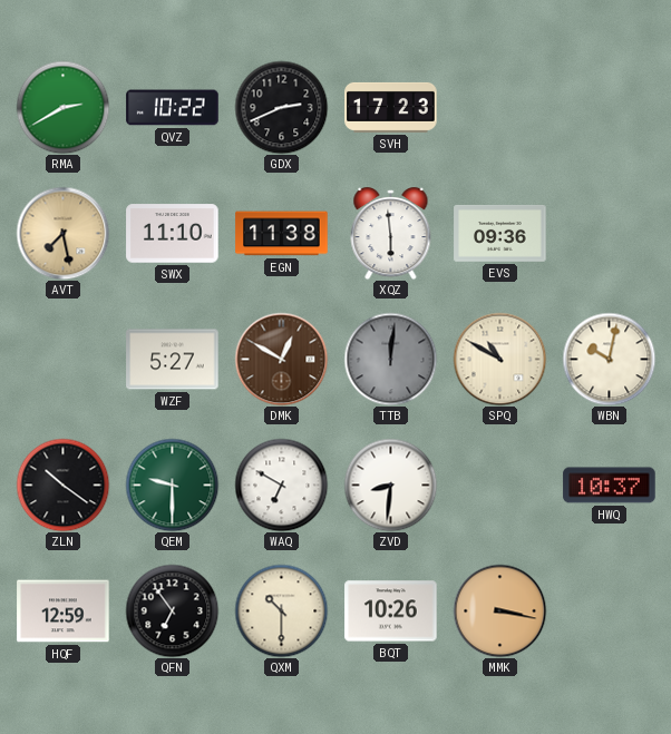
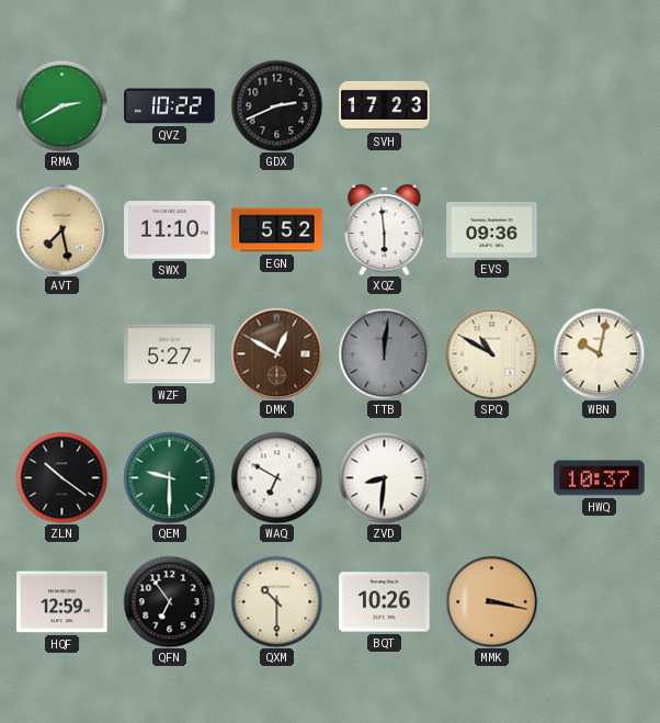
EGN: 11:38 -> 5:52
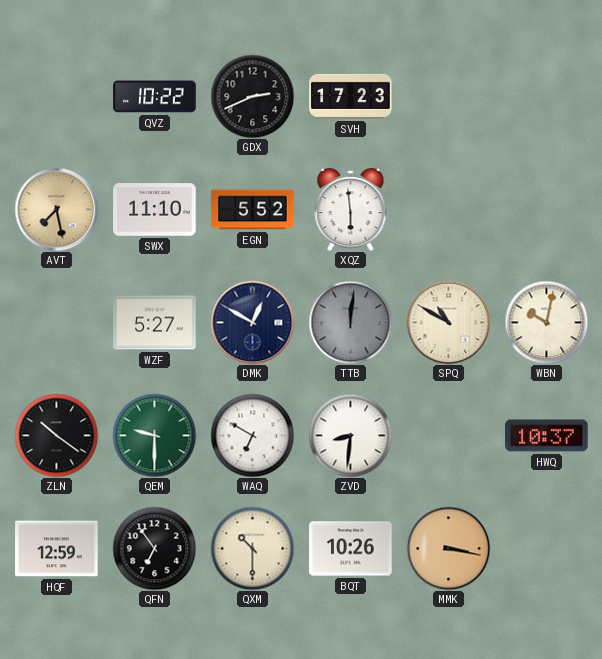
RMA: 2:40 -> none
EVS: 09:36 -> none
DMK dial: brown -> navy
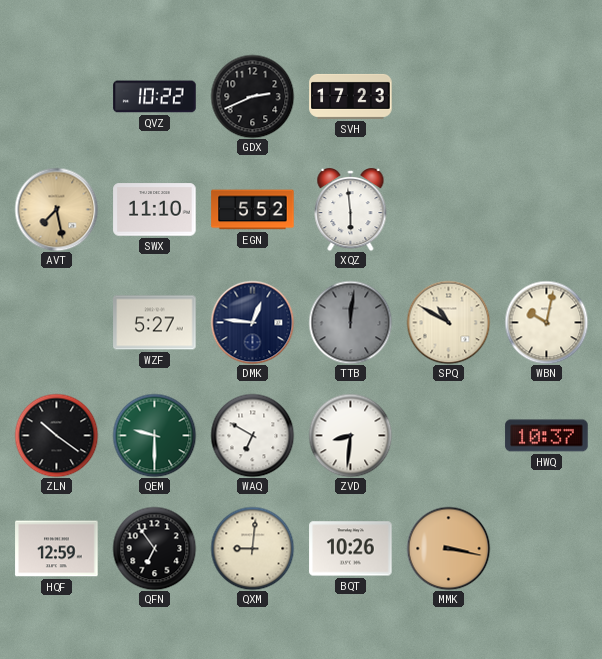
DMK: 12:50 -> 12:46
QXM: 10:30 -> 9:01
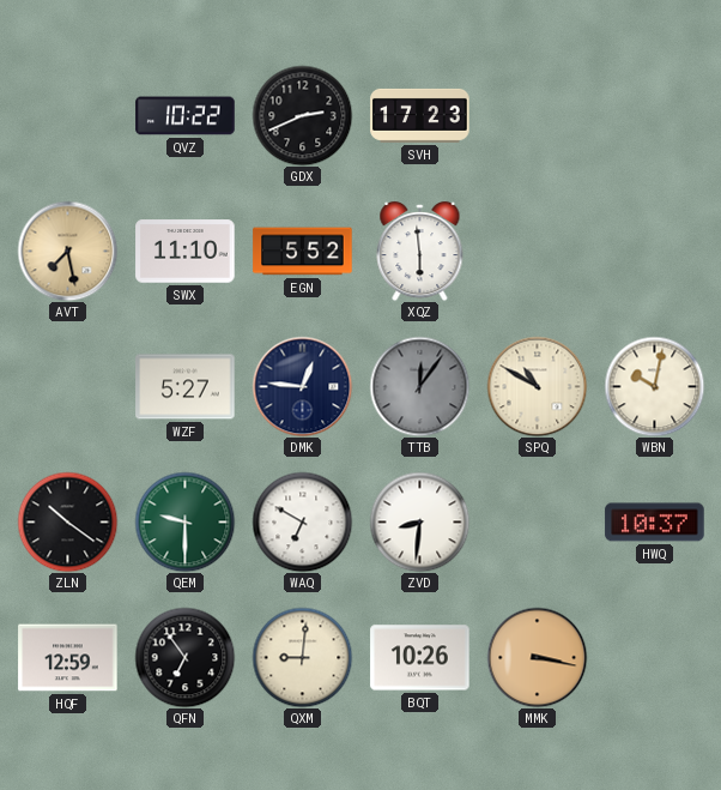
TTB: 12:01 -> 12:06
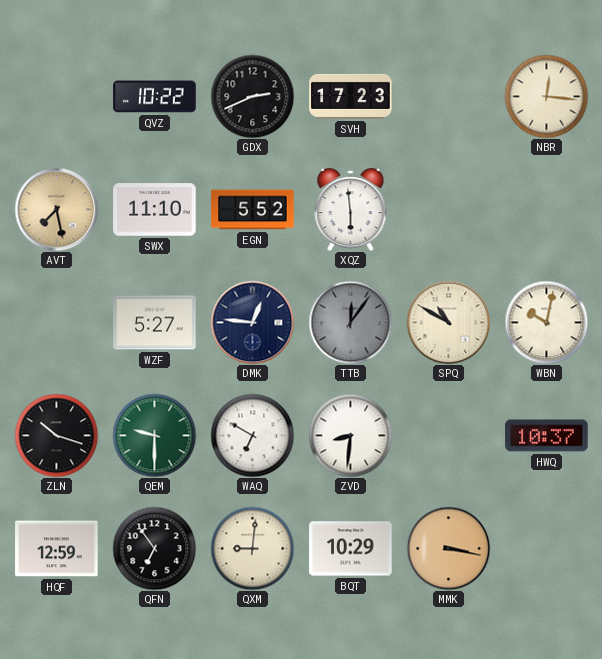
NBR: none -> 12:16
ZLN: 10:21 -> 10:18
BQT: 10:26 -> 10:29
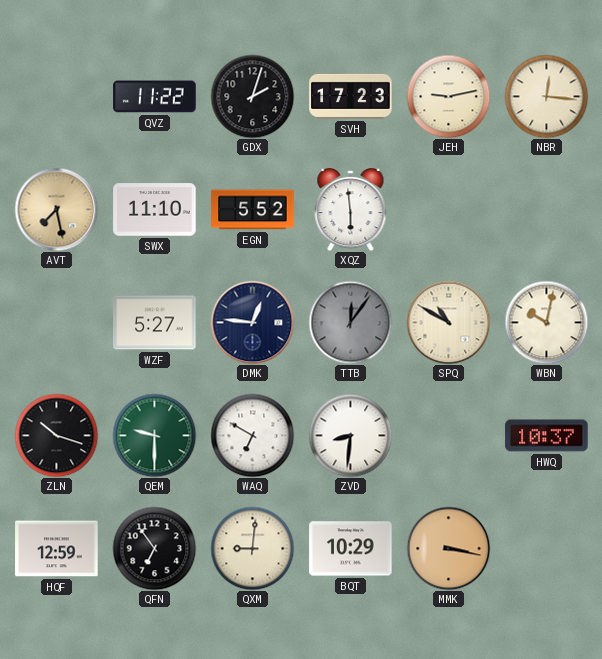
QVZ: 10:22 -> 11:22
GDX: 2:41 -> 2:03
JEH: none -> 9:13
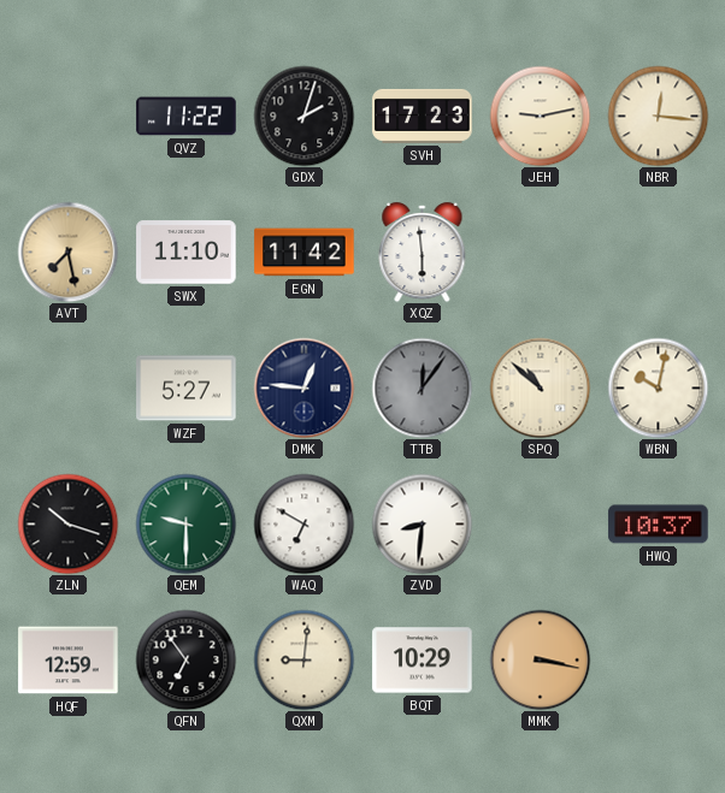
EGN: 5:52 -> 11:42
SPQ: 10:50 -> 10:52
